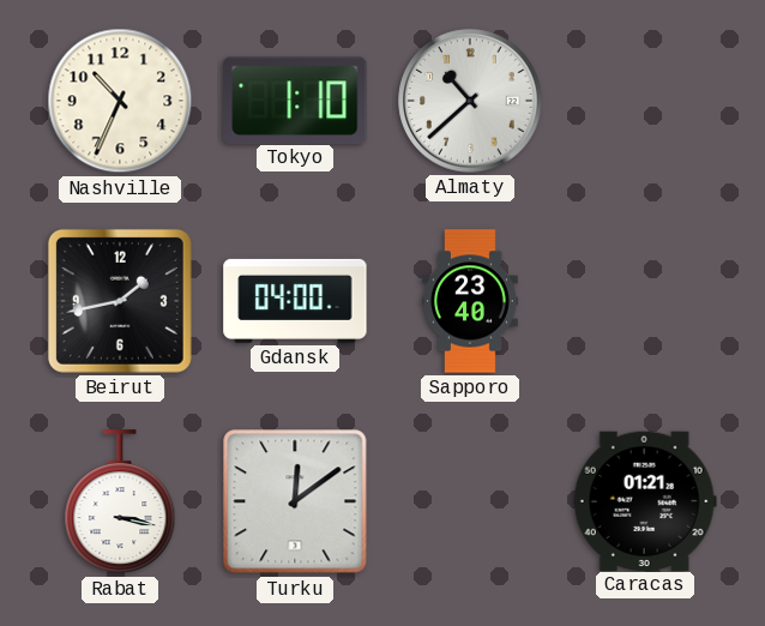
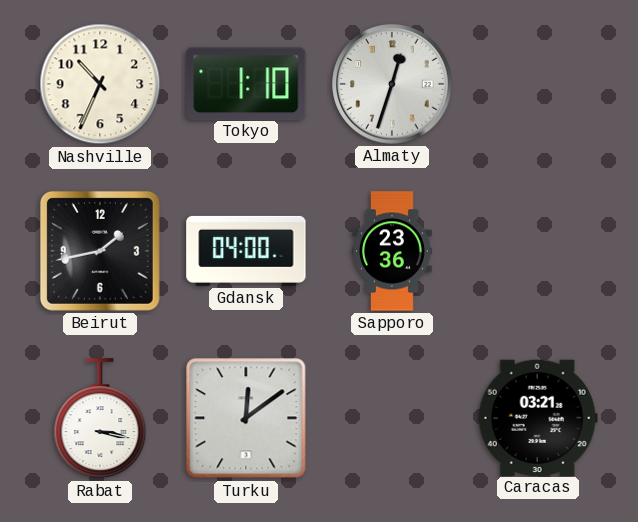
Almaty: 10:38 -> 12:33
Sapporo: 23:40 -> 23:36
Caracas: 01:21 -> 03:21
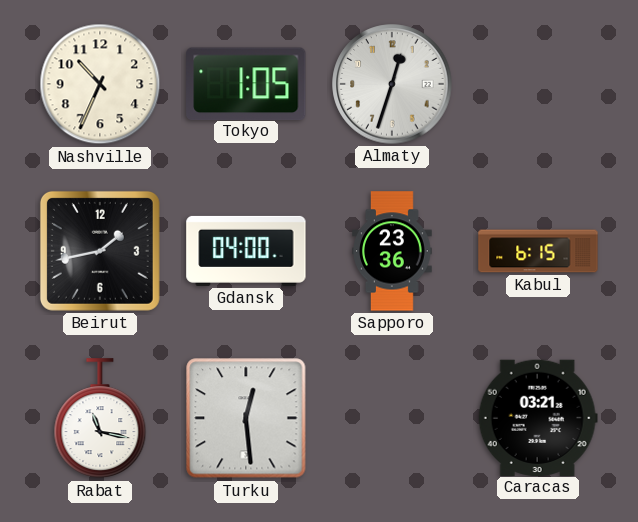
Tokyo: 1:10 -> 1:05
Kabul: none -> 6:15
Rabat: 3:17 -> 11:17
Turku: 12:09 -> 12:29
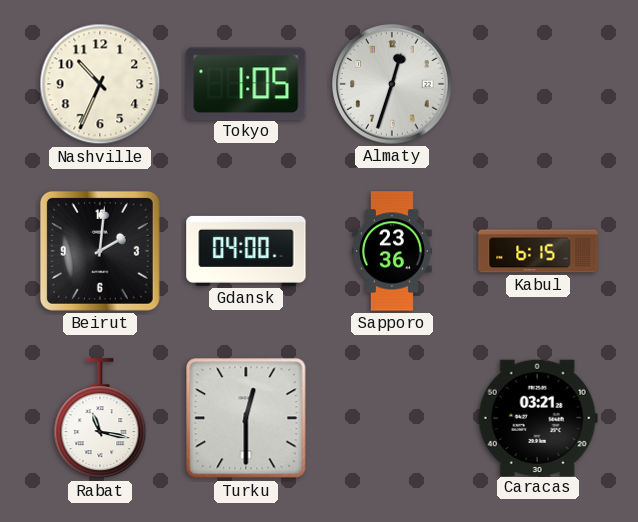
Beirut: 1:43 -> 2:01
Turku: 12:29 -> 12:30
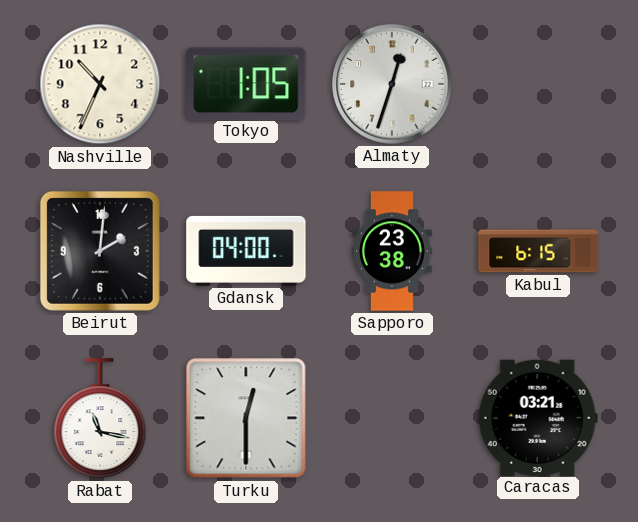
Sapporo: 23:36 -> 23:38
